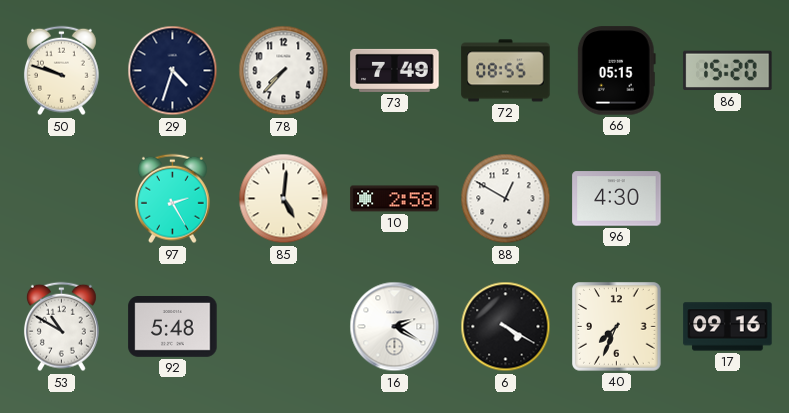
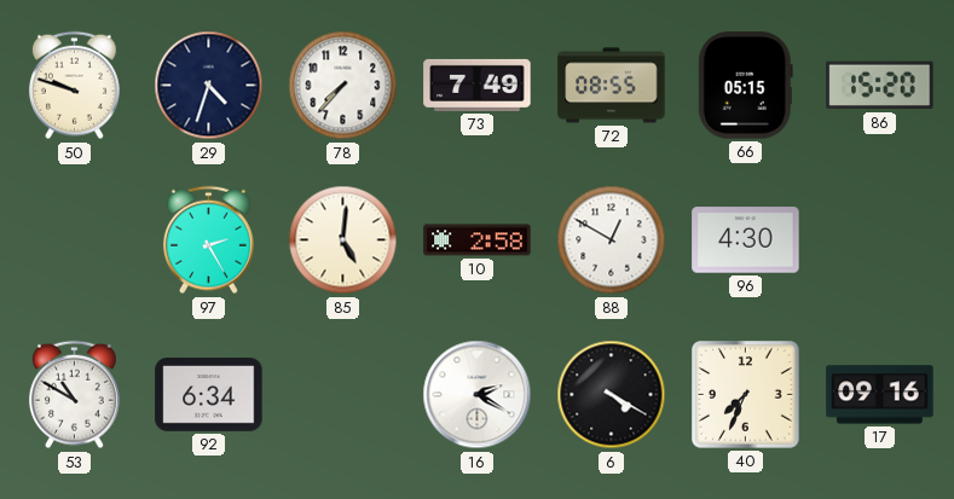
92: 5:48 -> 6:34
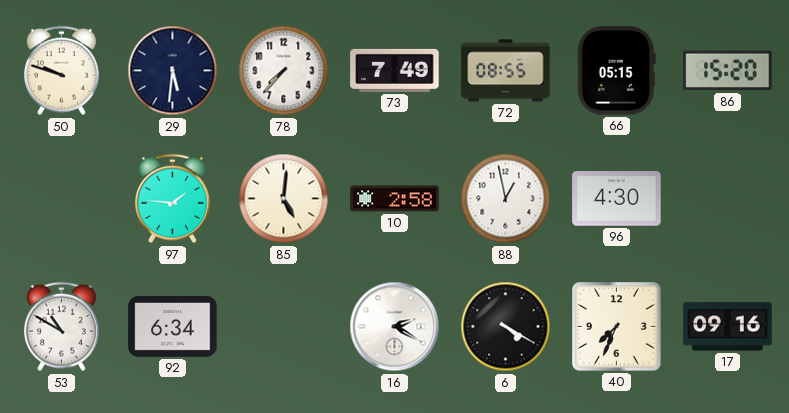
29: 4:33 -> 5:31
97: 2:25 -> 1:46
88: 12:50 -> 12:58
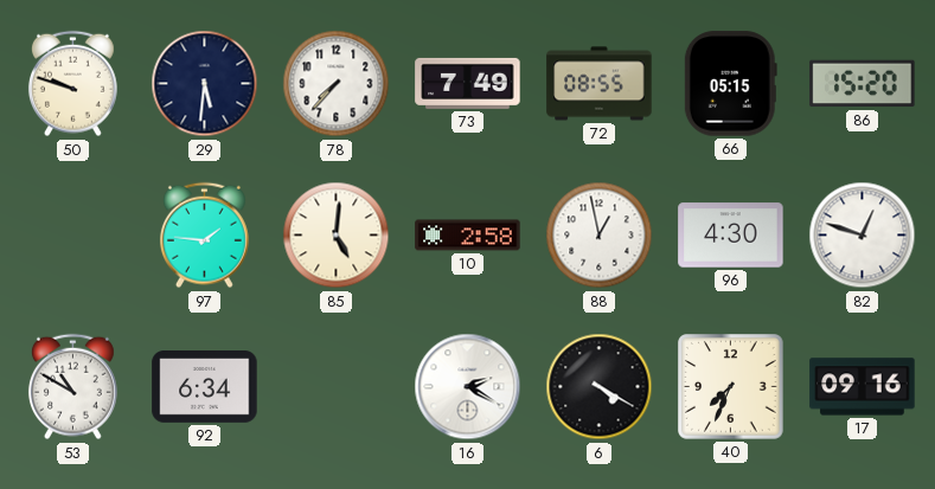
82: none -> 12:48
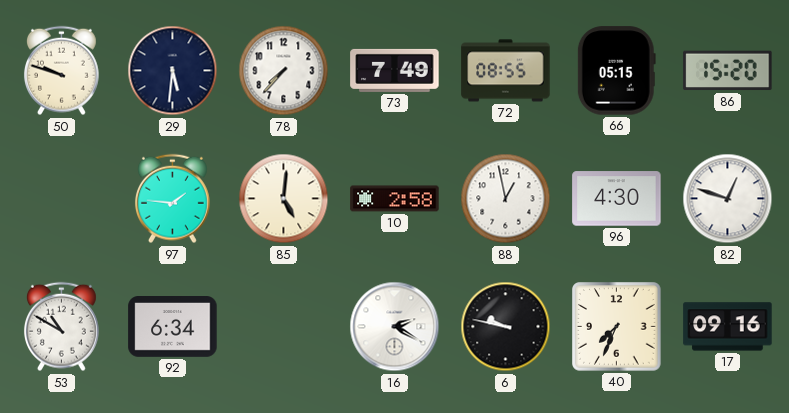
6: 4:20 -> 9:47
